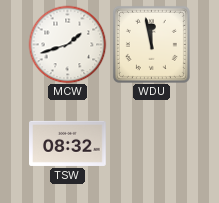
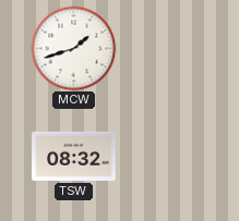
WDU: 11:58 -> none
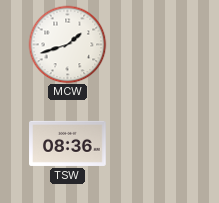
TSW: 08:32 -> 08:36
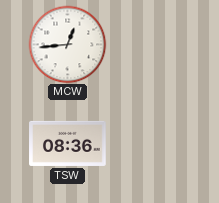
MCW: 1:42 -> 12:44
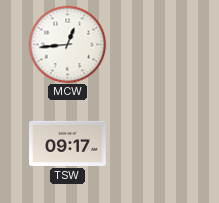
TSW: 08:36 -> 09:17
